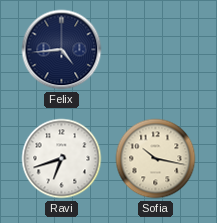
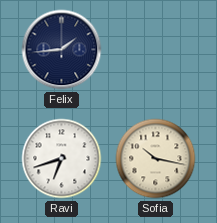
Felix: 4:44 -> 1:44
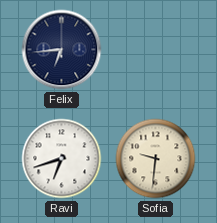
Felix: 1:44 -> 6:44
Sofia: 10:17 -> 9:31
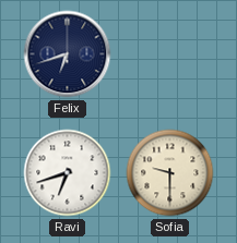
Felix: 6:44 -> 6:42
Sofia: 9:31 -> 9:30
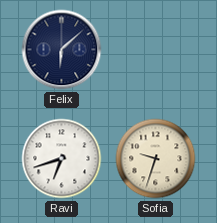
Felix: 6:42 -> 6:08
Sofia: 9:30 -> 9:33
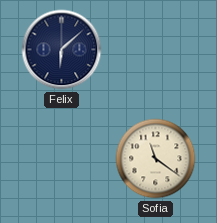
Ravi: 6:42 -> none
Sofia: 9:33 -> 11:21
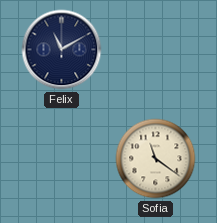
Felix: 6:08 -> 11:10
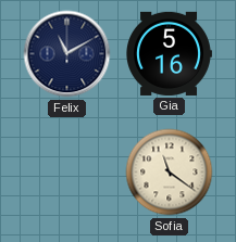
Gia: none -> 5:16
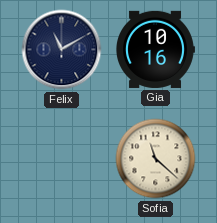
Gia: 5:16 -> 10:16
Sofia: 11:21 -> 11:22
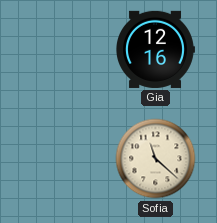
Felix: 11:10 -> none
Gia: 10:16 -> 12:16
